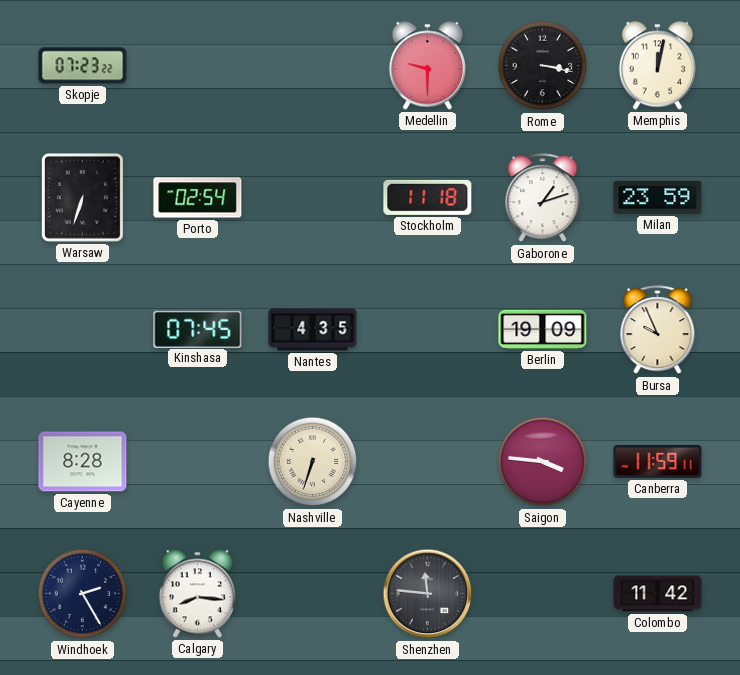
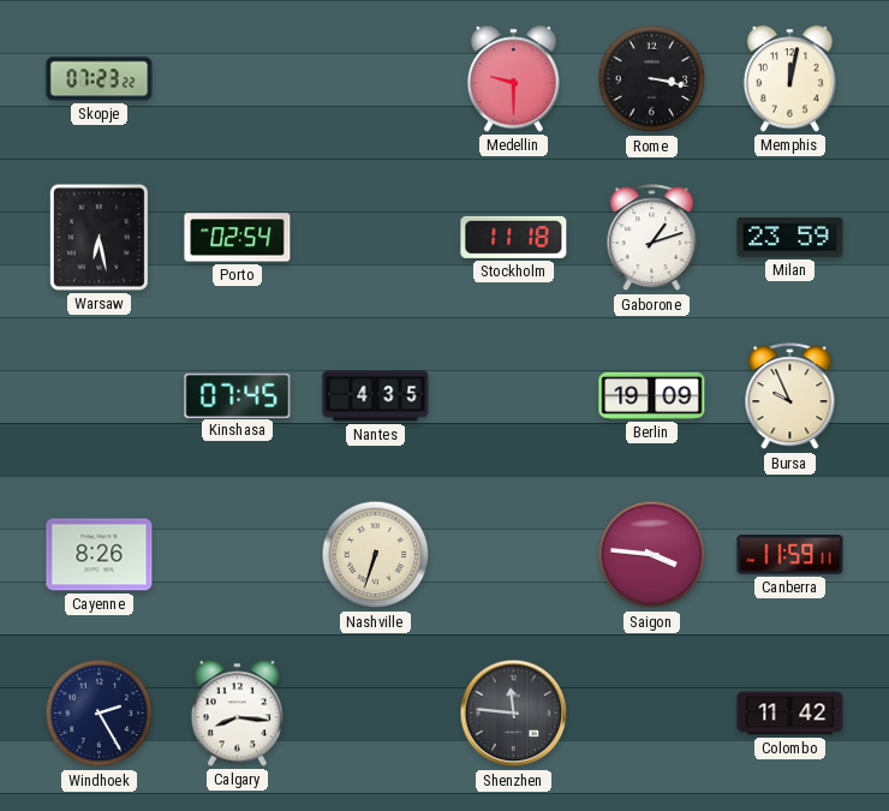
Warsaw: 6:33 -> 6:28
Cayenne: 8:28 -> 8:26
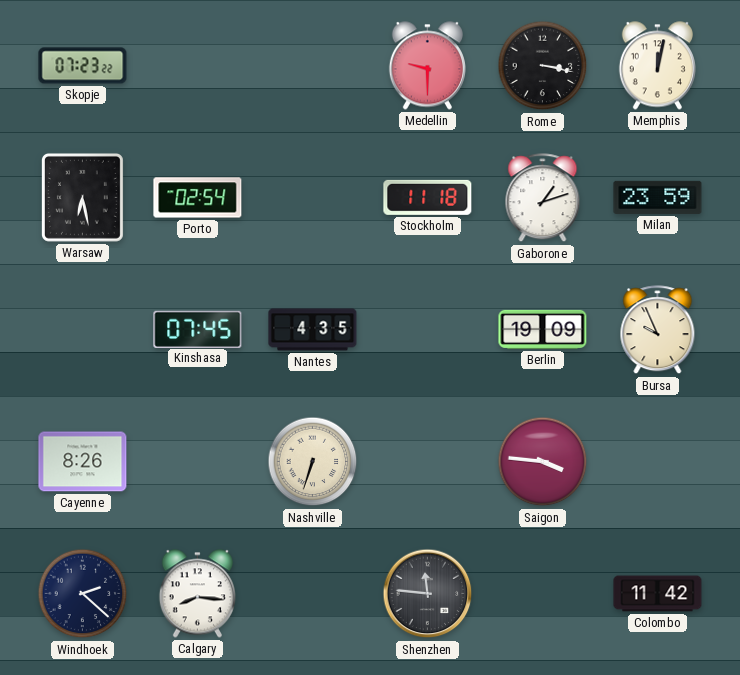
Canberra: 11:59 -> none
Windhoek: 2:25 -> 2:22
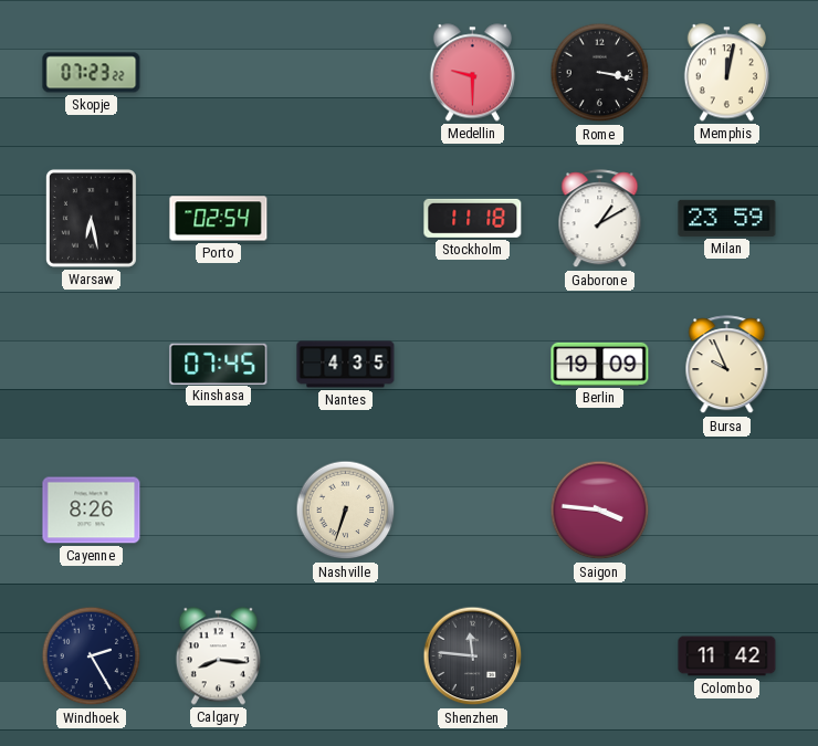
Gaborone: 1:12 -> 1:10
Windhoek: 2:22 -> 2:25
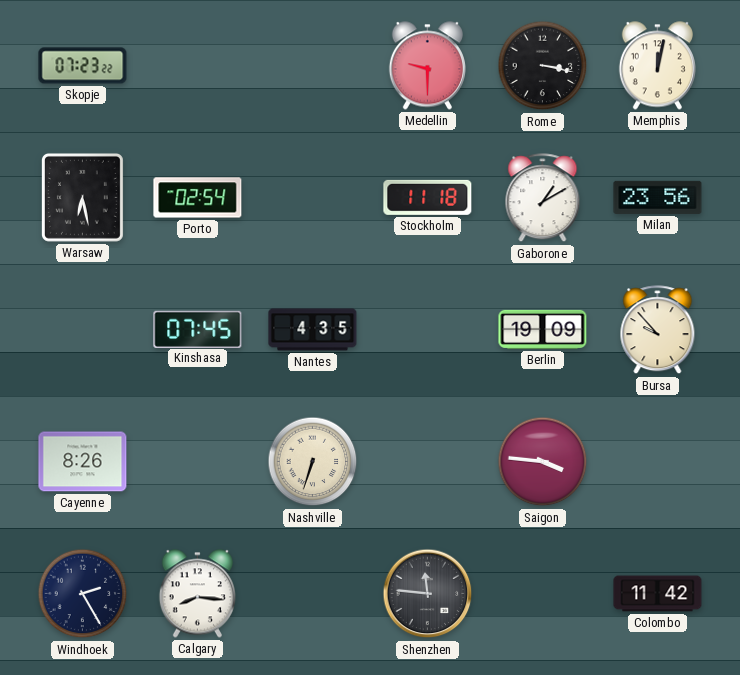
Milan: 23:59 -> 23:56
Bursa: 9:56 -> 9:53
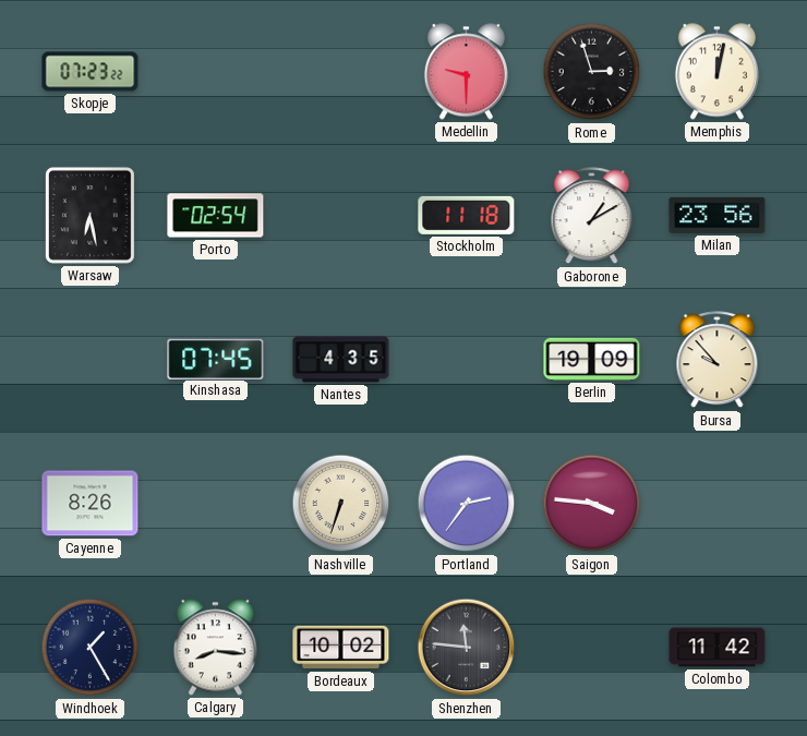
Rome: 3:17 -> 2:57
Portland: none -> 2:36
Windhoek: 2:25 -> 1:25
Bordeaux: none -> 10:02
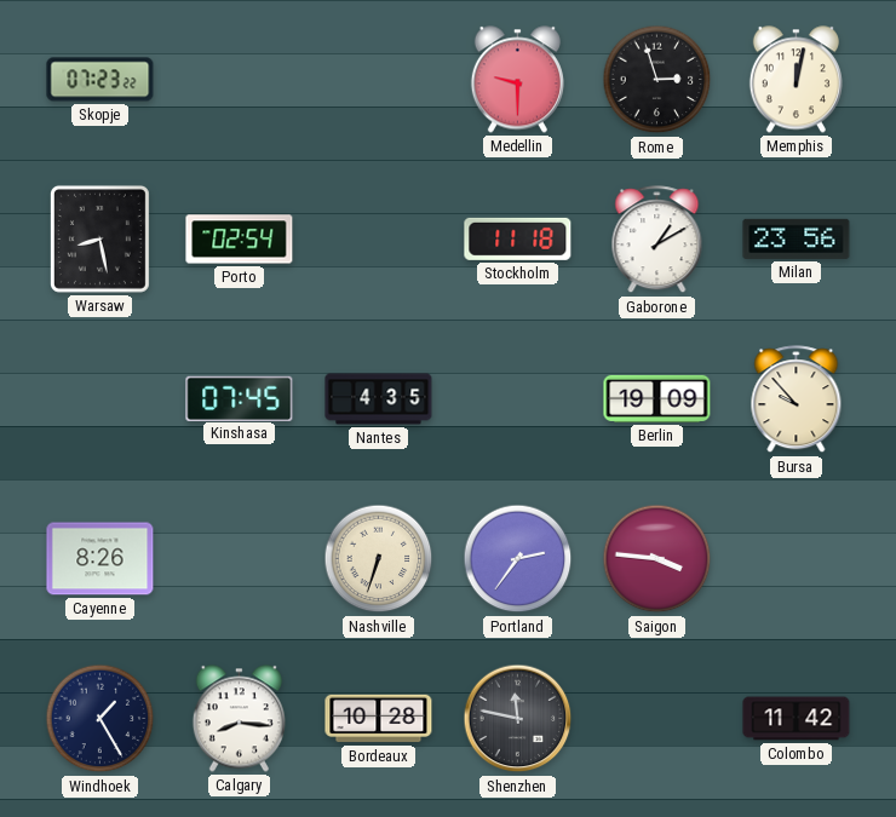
Warsaw: 6:28 -> 8:28
Bordeaux: 10:02 -> 10:28
Shenzhen: 11:46 -> 11:47
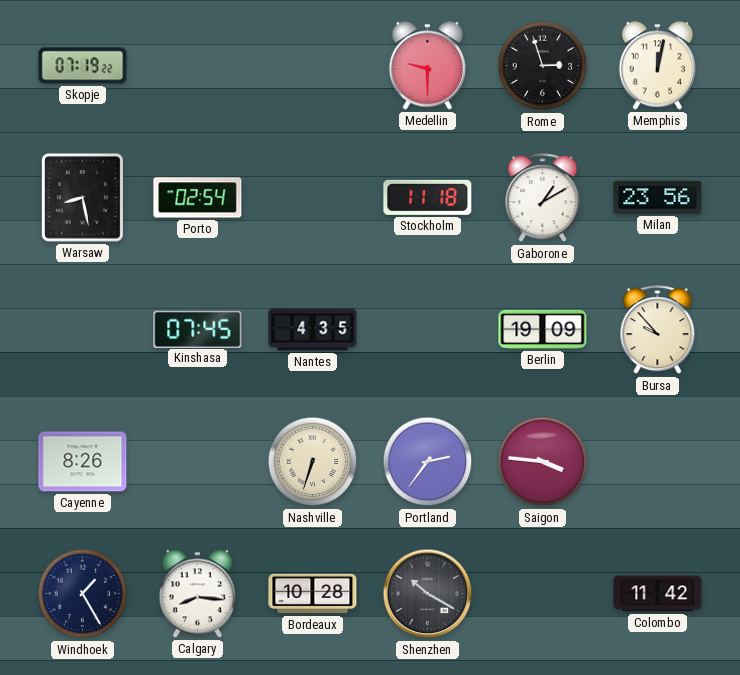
Skopje: 07:23 -> 07:19
Shenzhen: 11:47 -> 10:20
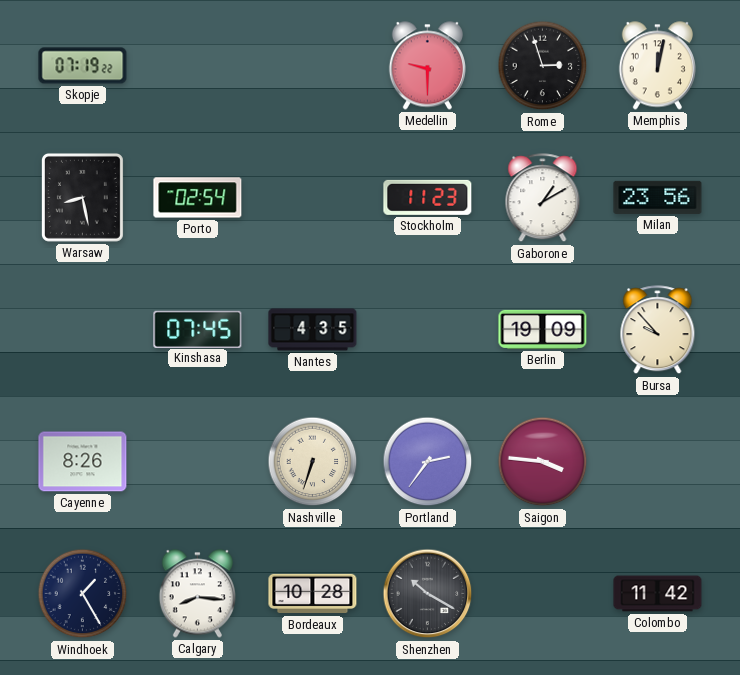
Stockholm: 11:18 -> 11:23
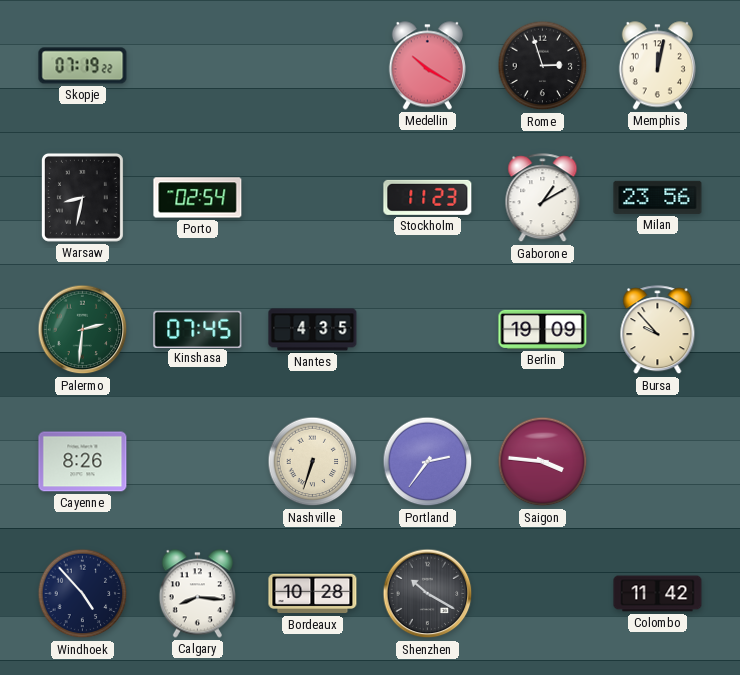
Medellin: 9:30 -> 10:20
Warsaw: 8:28 -> 8:32
Palermo: none -> 2:31
Windhoek: 1:25 -> 4:53
